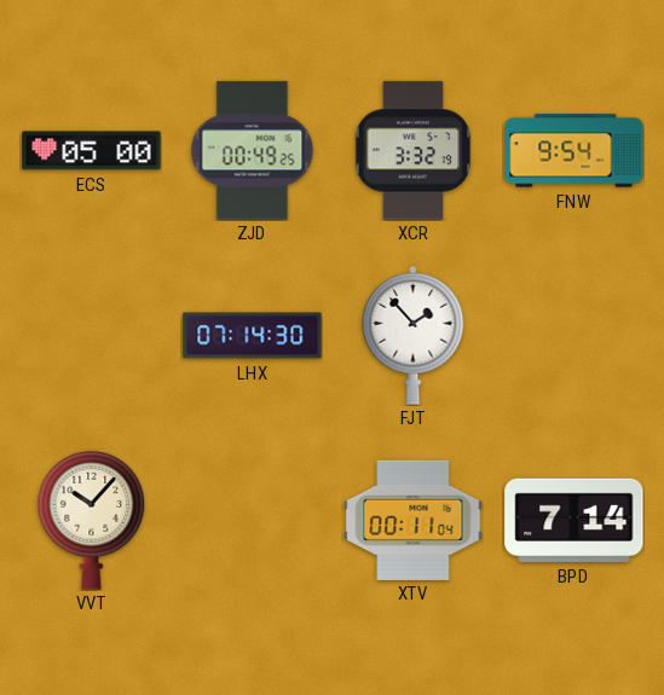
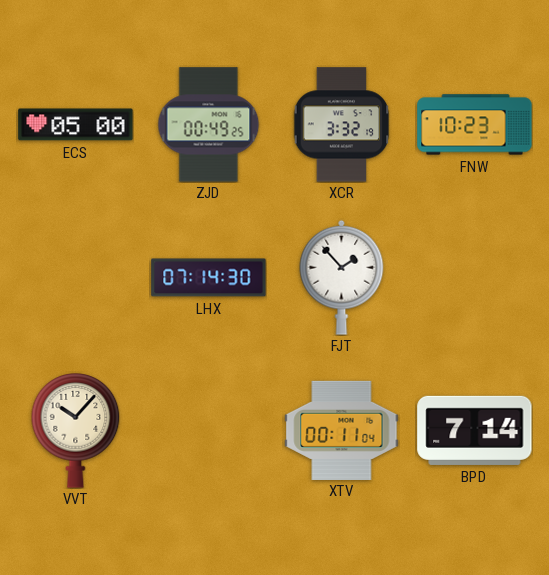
FNW: 9:54 -> 10:23
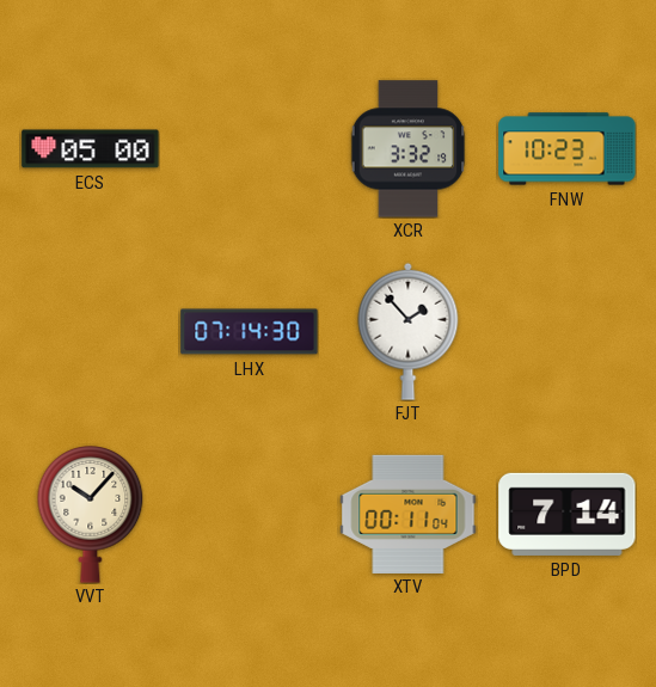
ZJD: 00:49 -> none
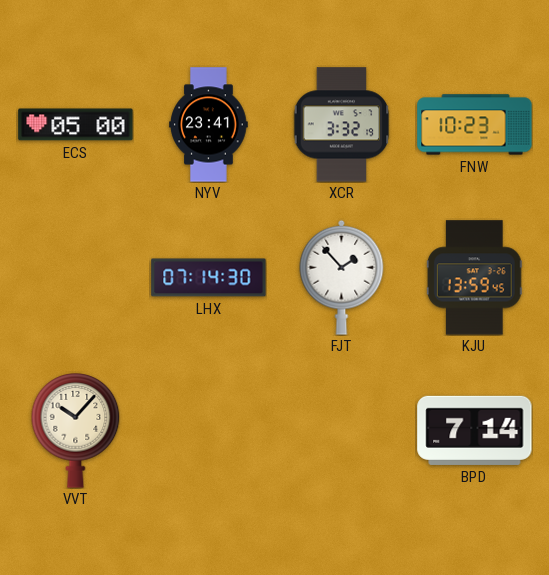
NYV: none -> 23:41
KJU: none -> 13:59
XTV: 00:11 -> none
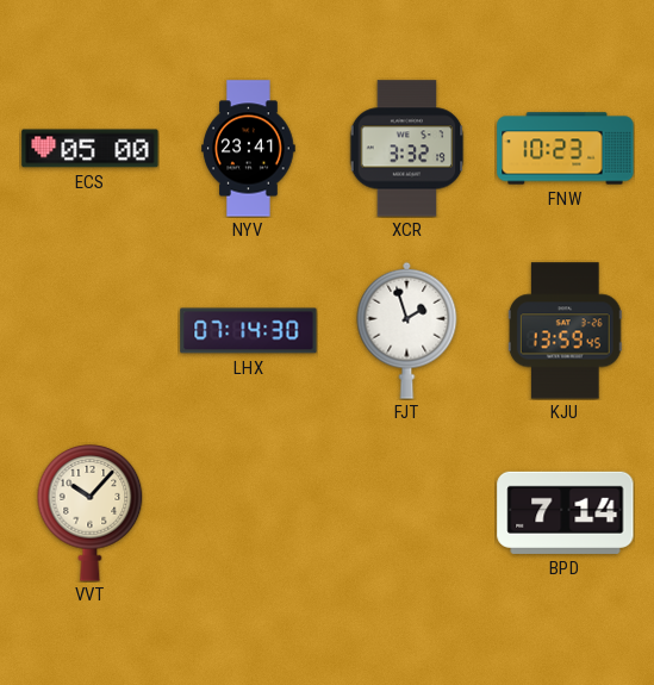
FJT: 1:53 -> 1:57
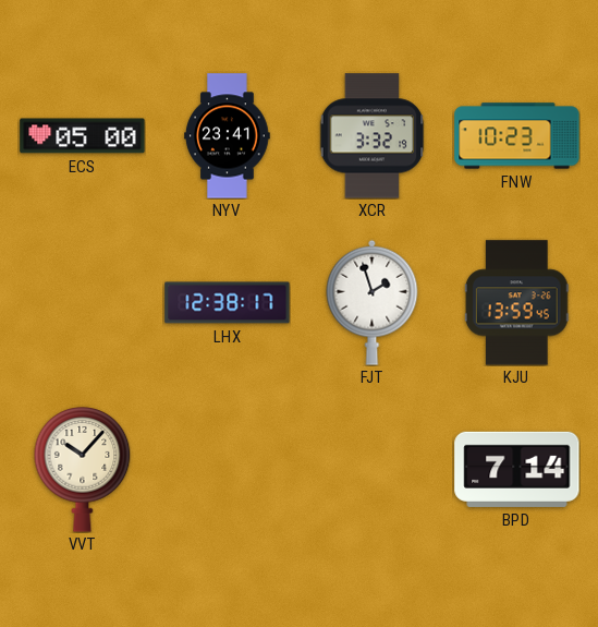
LHX: 07:14 -> 12:38
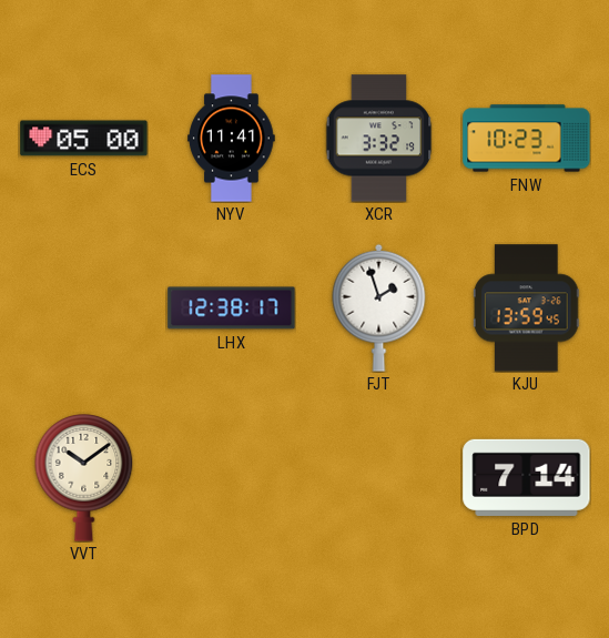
NYV: 23:41 -> 11:41
VVT: 10:07 -> 10:09
